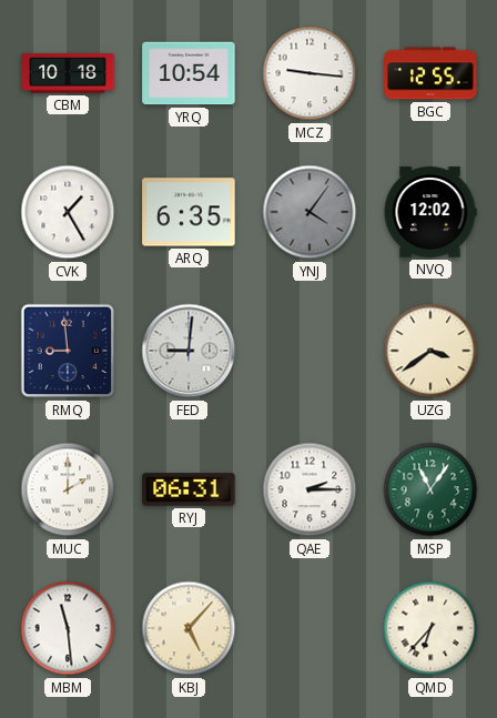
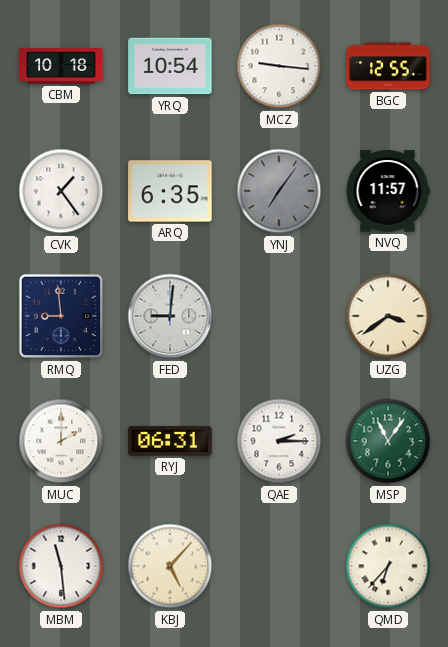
CVK: 1:25 -> 1:24
YNJ: 4:06 -> 7:06
NVQ: 12:02 -> 11:57
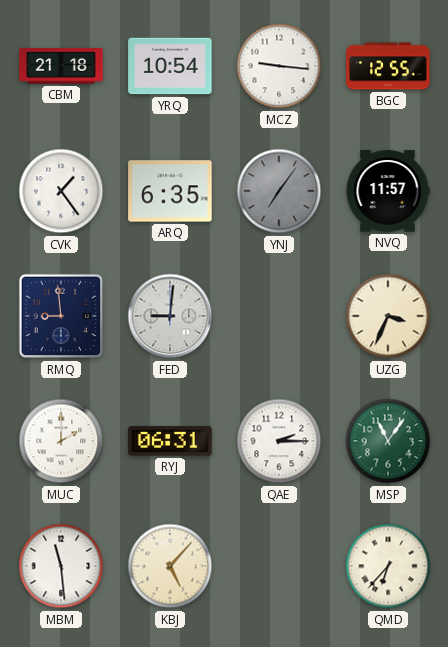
CBM: 10:18 -> 21:18
UZG: 3:39 -> 3:34
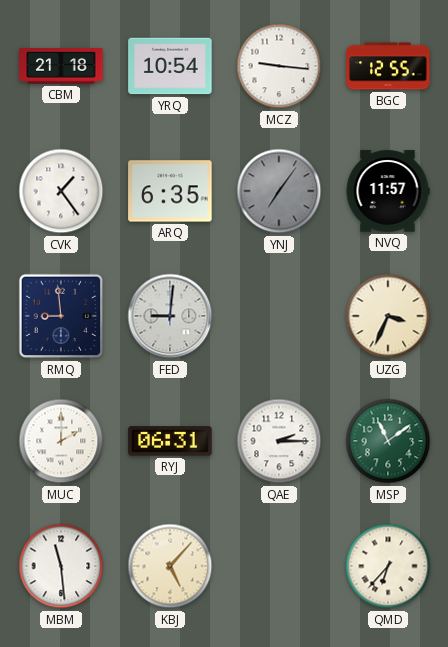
MSP: 11:06 -> 11:09
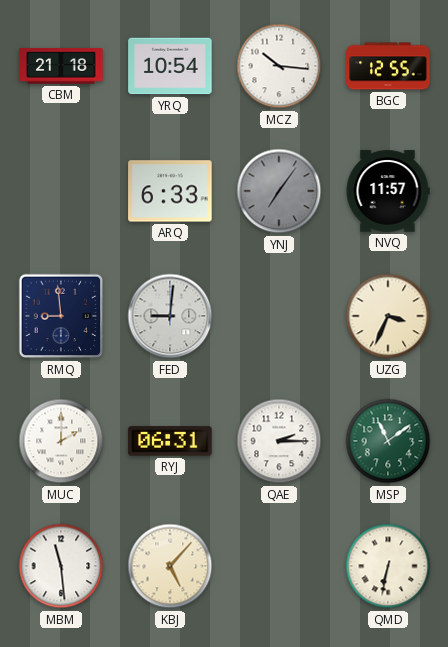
MCZ: 9:16 -> 10:16
CVK: 1:24 -> none
ARQ: 6:35 -> 6:33
QMD: 6:37 -> 6:32
